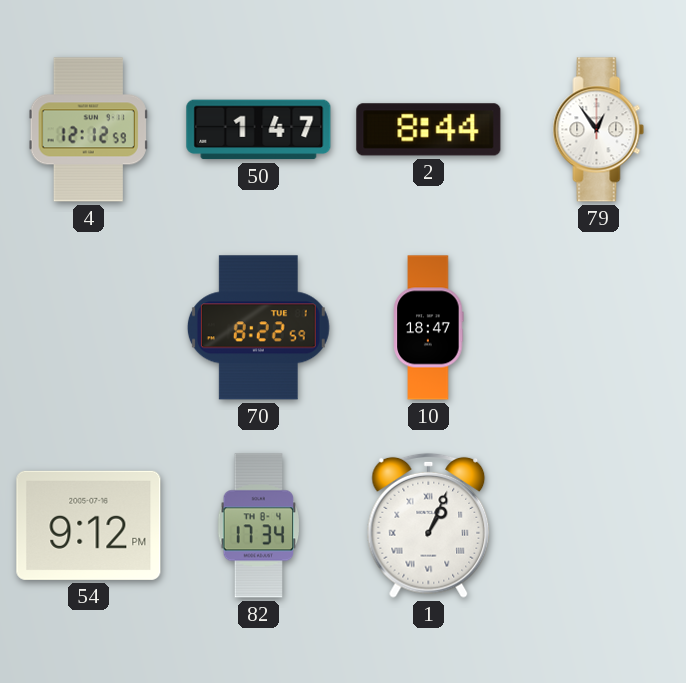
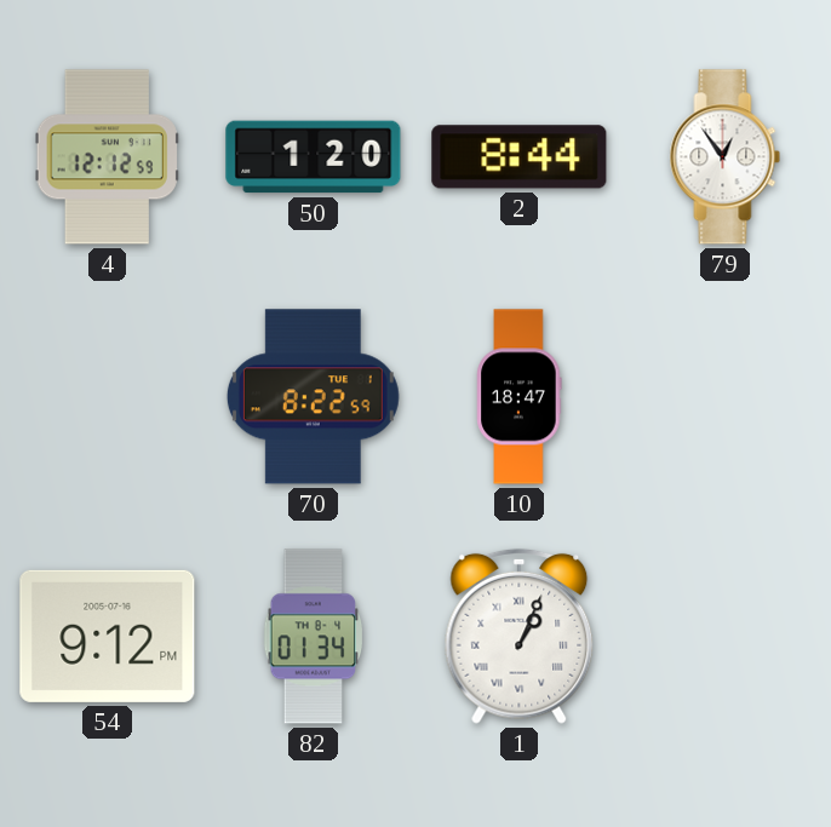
50: 1:47 -> 1:20
82: 17:34 -> 01:34
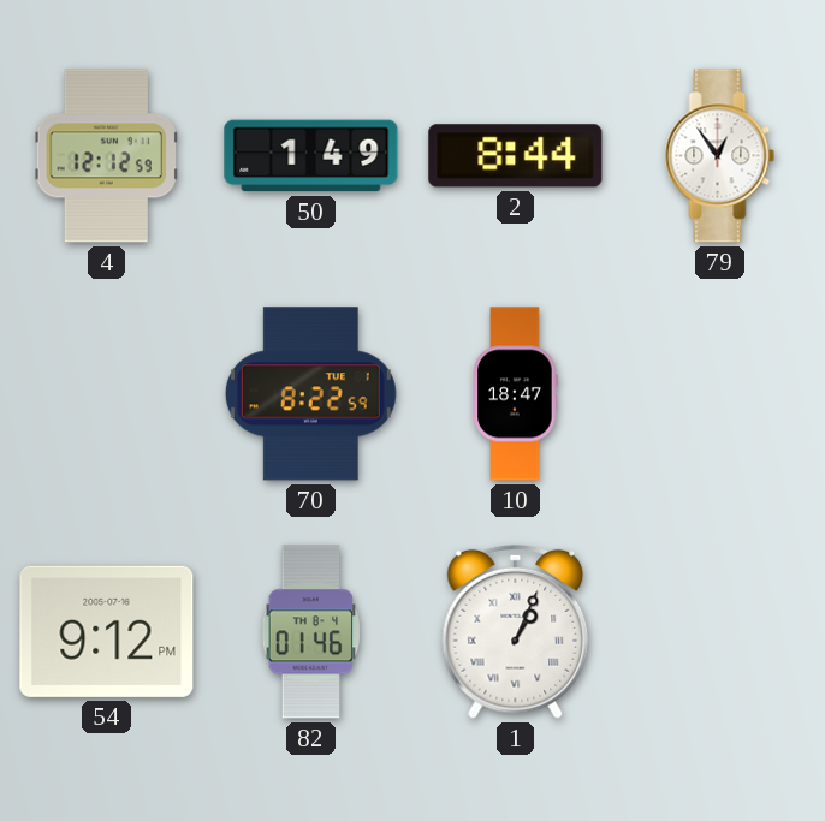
50: 1:20 -> 1:49
82: 01:34 -> 01:46
